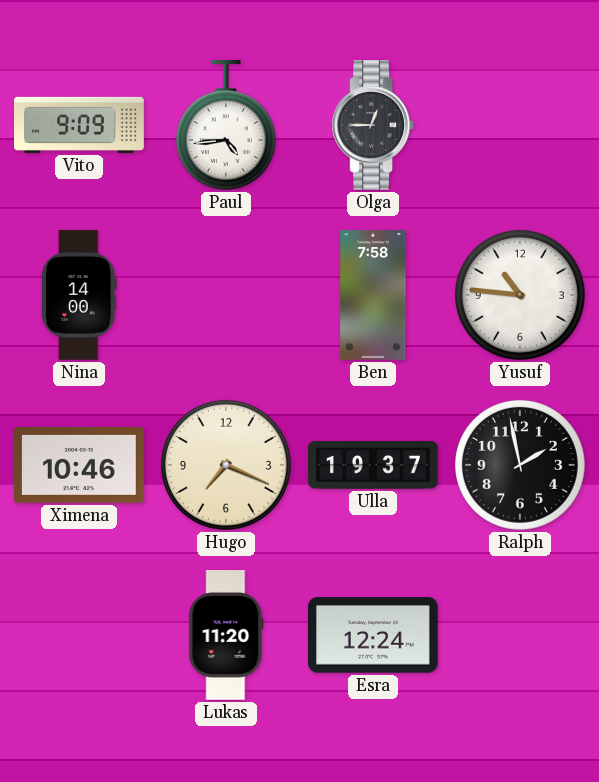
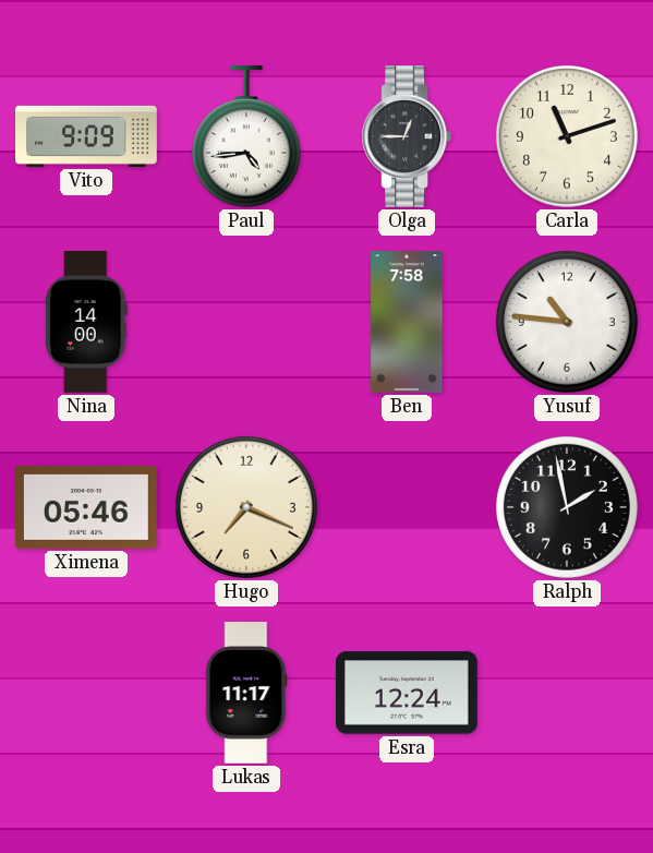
Carla: none -> 11:12
Ximena: 10:46 -> 05:46
Ulla: 19:37 -> none
Lukas: 11:20 -> 11:17
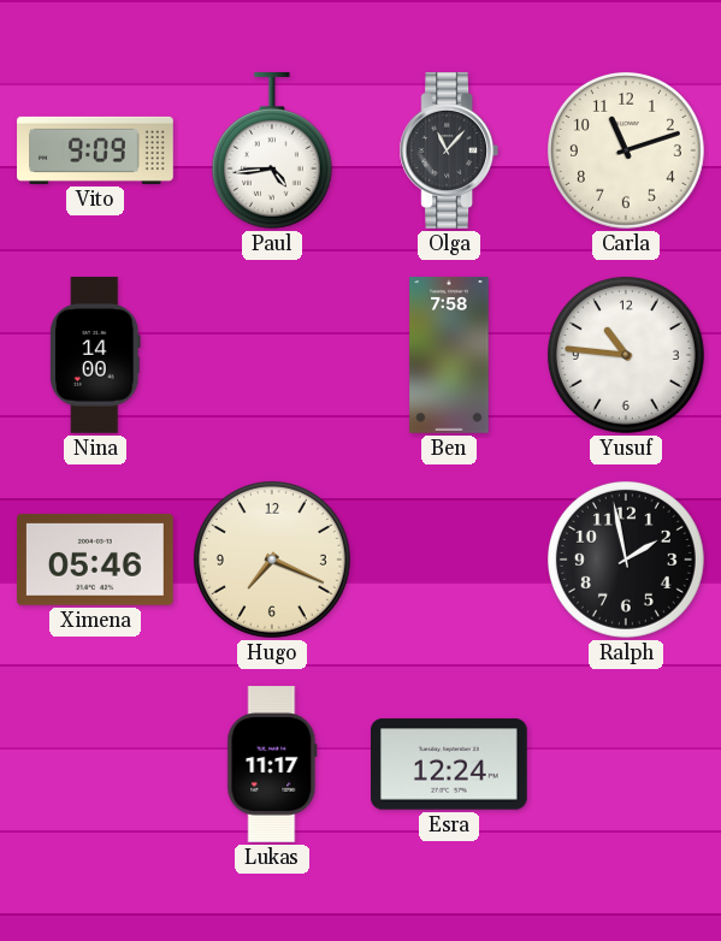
Olga: 12:45 -> 11:07
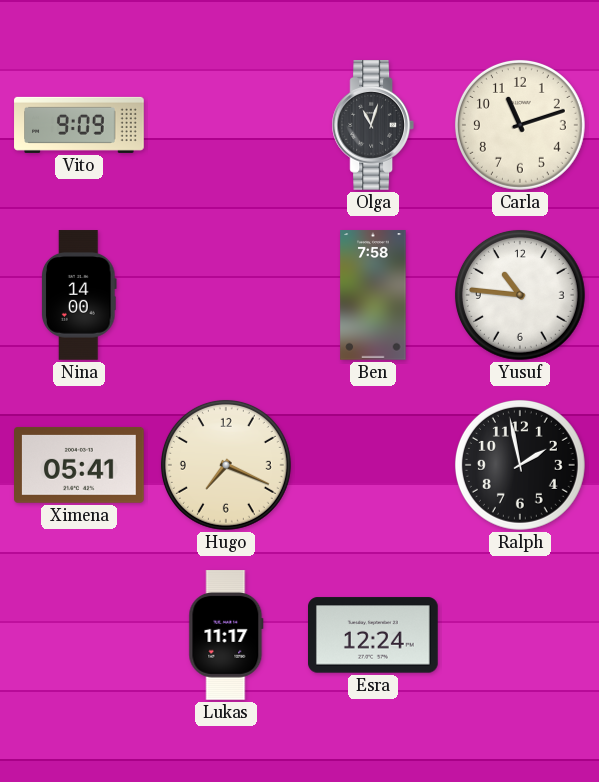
Paul: 4:44 -> none
Olga: 11:07 -> 11:03
Ximena: 05:46 -> 05:41
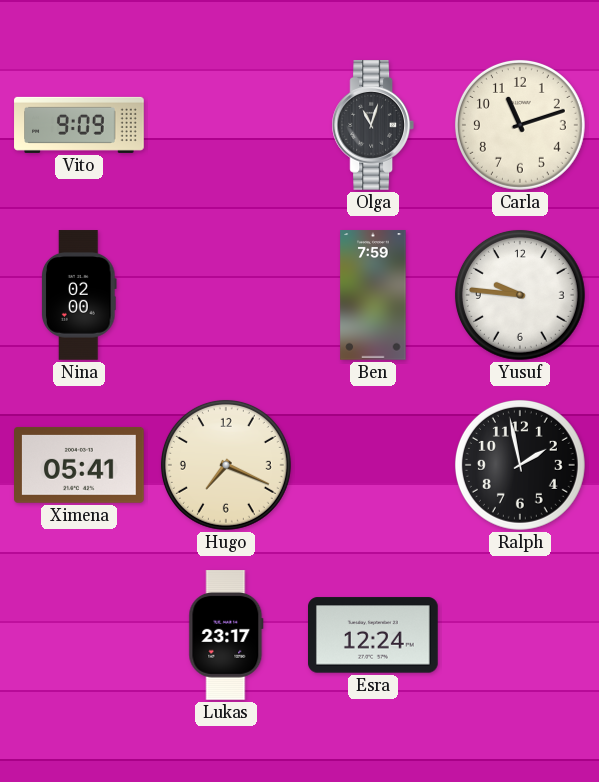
Nina: 14:00 -> 02:00
Ben: 7:58 -> 7:59
Yusuf: 10:46 -> 9:46
Lukas: 11:17 -> 23:17
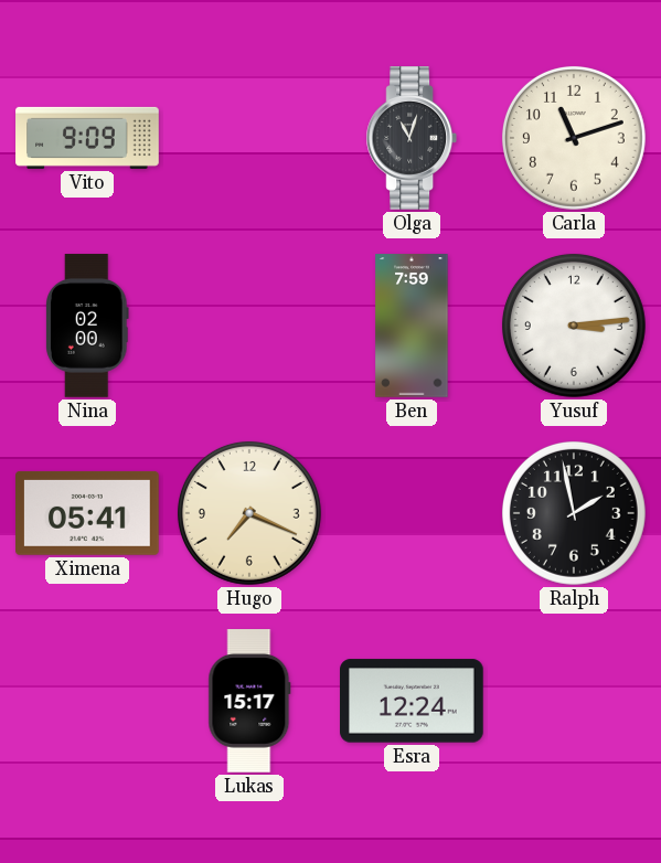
Yusuf: 9:46 -> 3:14
Lukas: 23:17 -> 15:17
